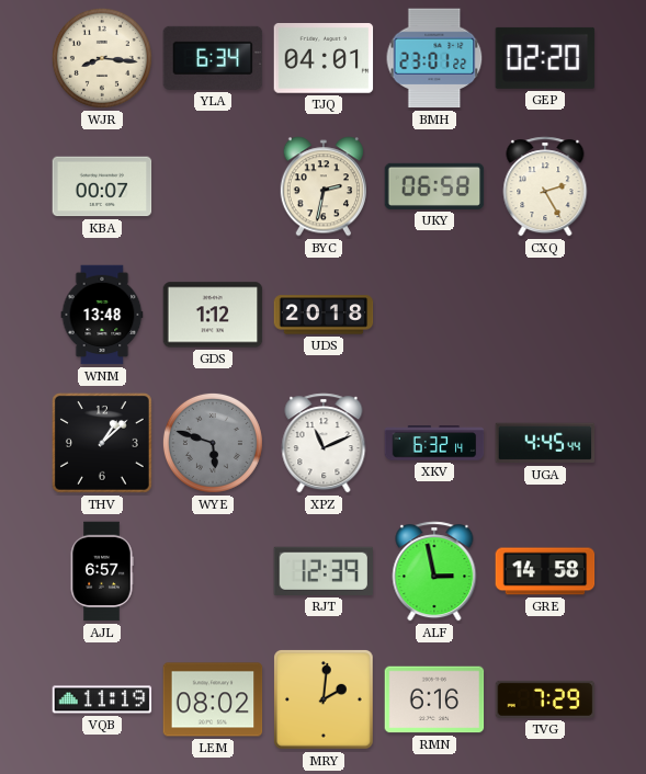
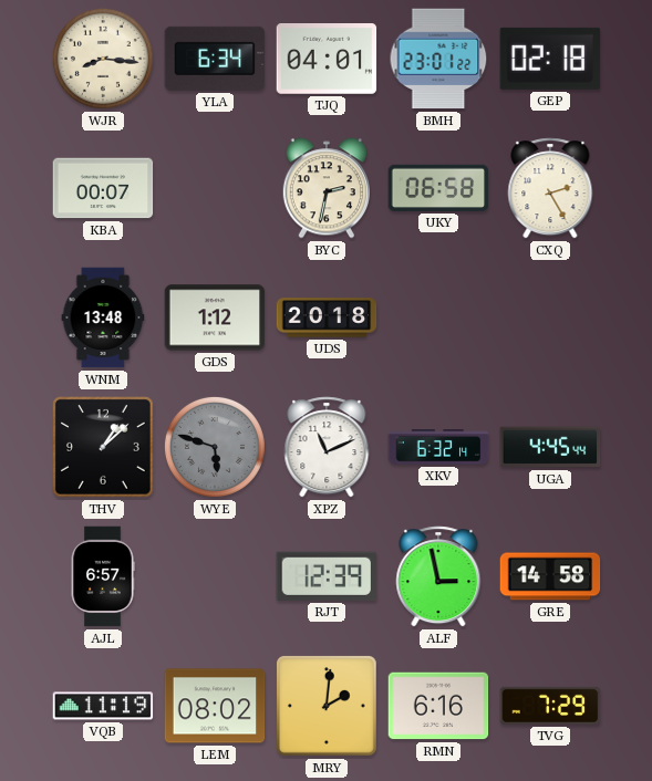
GEP: 02:20 -> 02:18
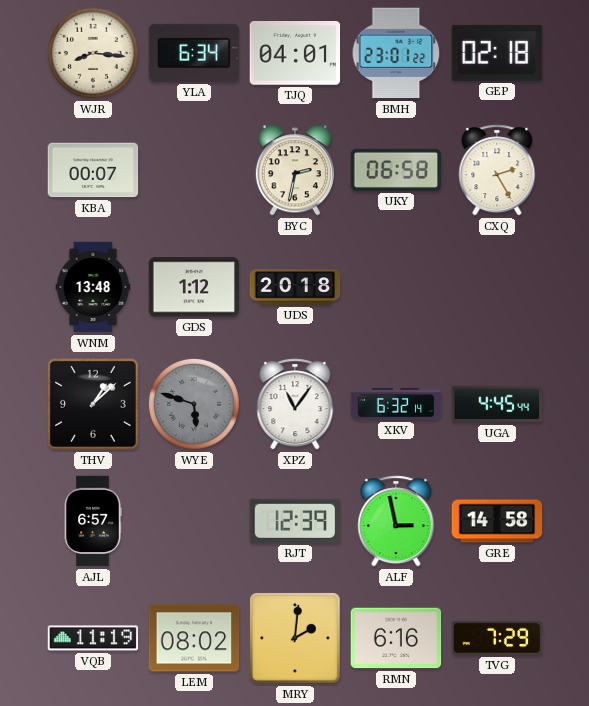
XPZ: 11:11 -> 11:06
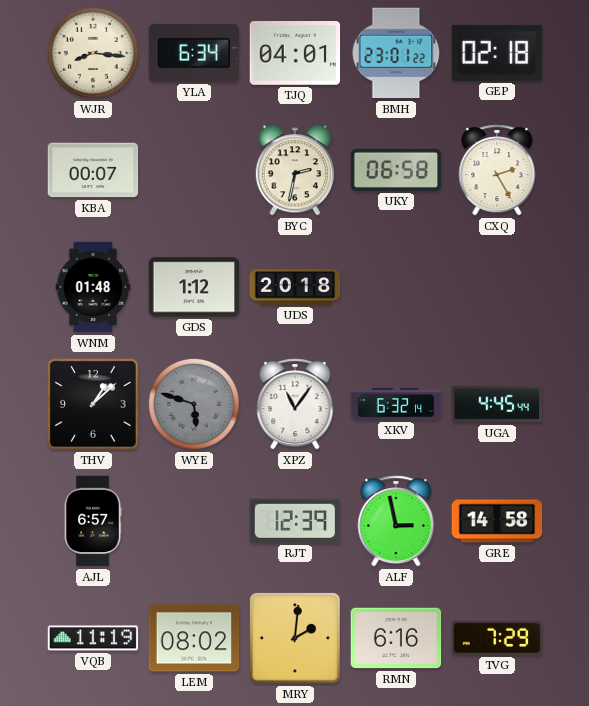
WNM: 13:48 -> 01:48
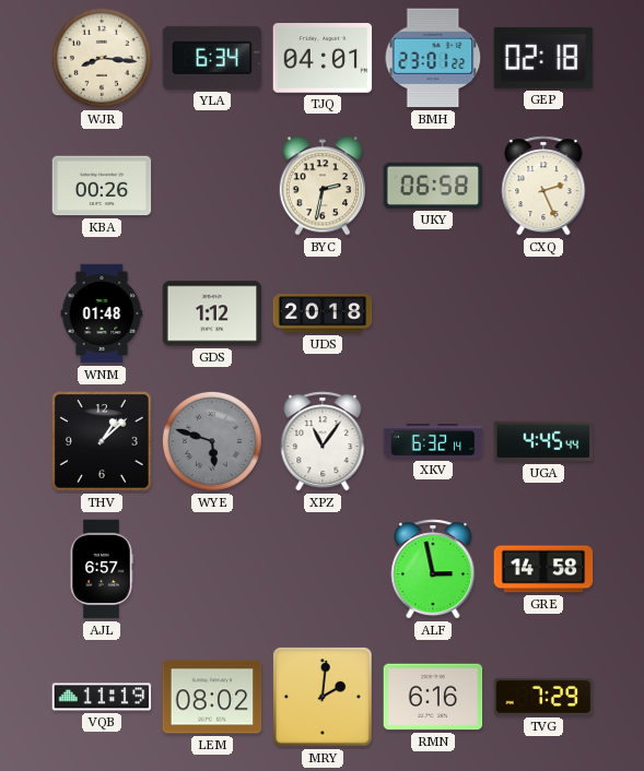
KBA: 00:07 -> 00:26
CXQ: 2:25 -> 2:26
RJT: 12:39 -> none
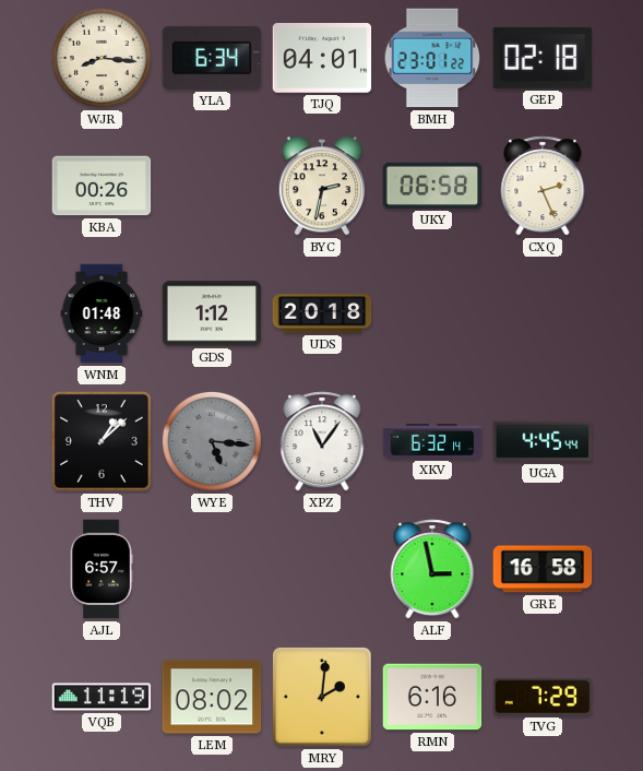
WYE: 5:48 -> 5:16
GRE: 14:58 -> 16:58
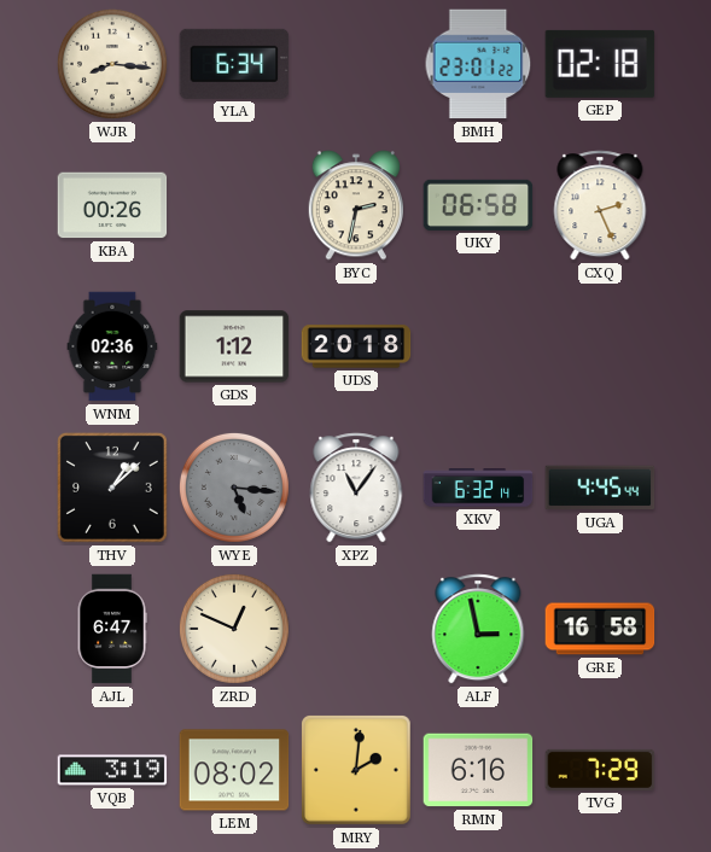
TJQ: 04:01 -> none
WNM: 01:48 -> 02:36
AJL: 6:57 -> 6:47
ZRD: none -> 12:49
VQB: 11:19 -> 3:19
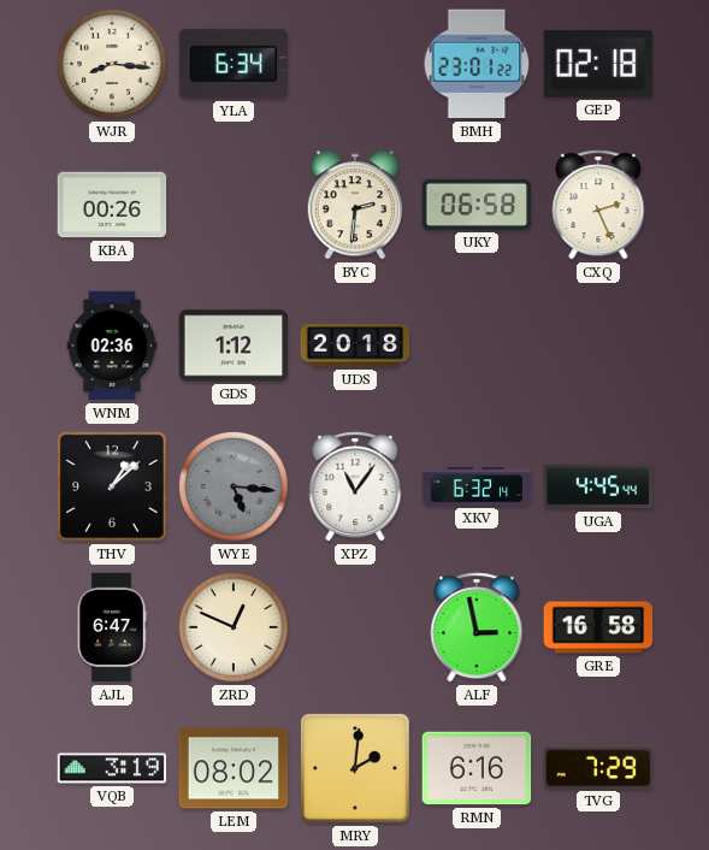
BYC: 2:32 -> 2:31
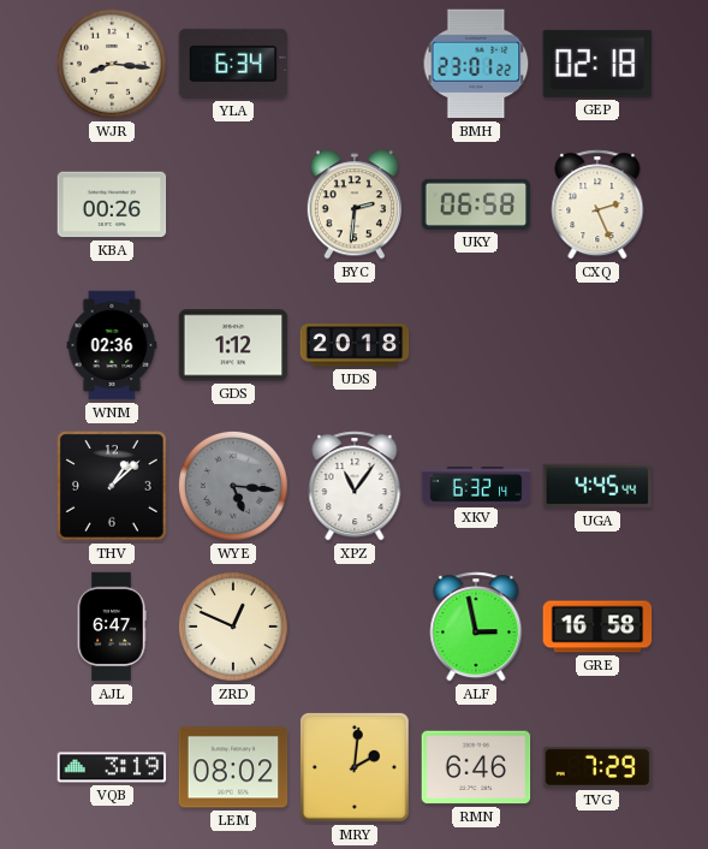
RMN: 6:16 -> 6:46
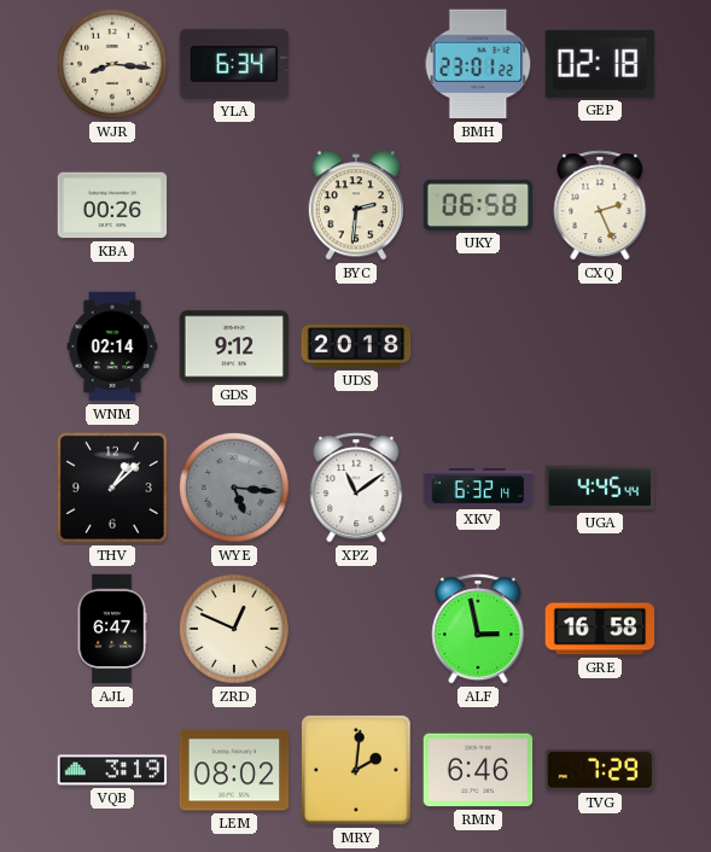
WNM: 02:36 -> 02:14
GDS: 1:12 -> 9:12
XPZ: 11:06 -> 11:09
